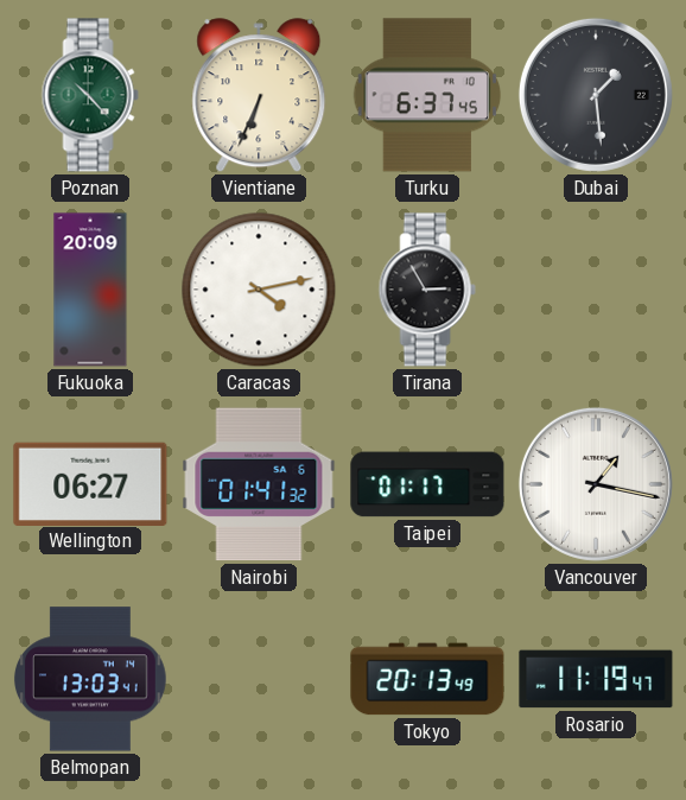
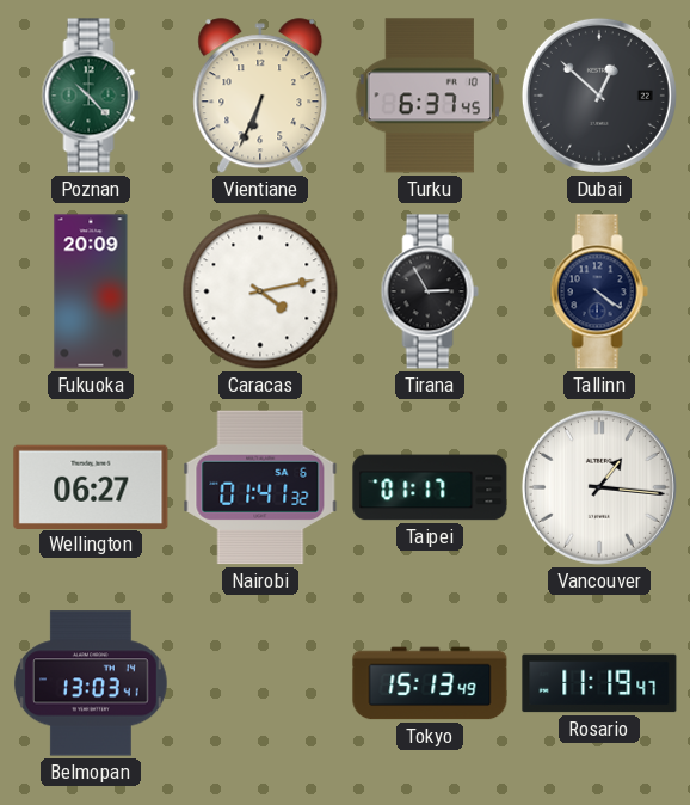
Dubai: 1:29 -> 12:52
Tallinn: none -> 4:21
Vancouver: 1:17 -> 1:16
Tokyo: 20:13 -> 15:13
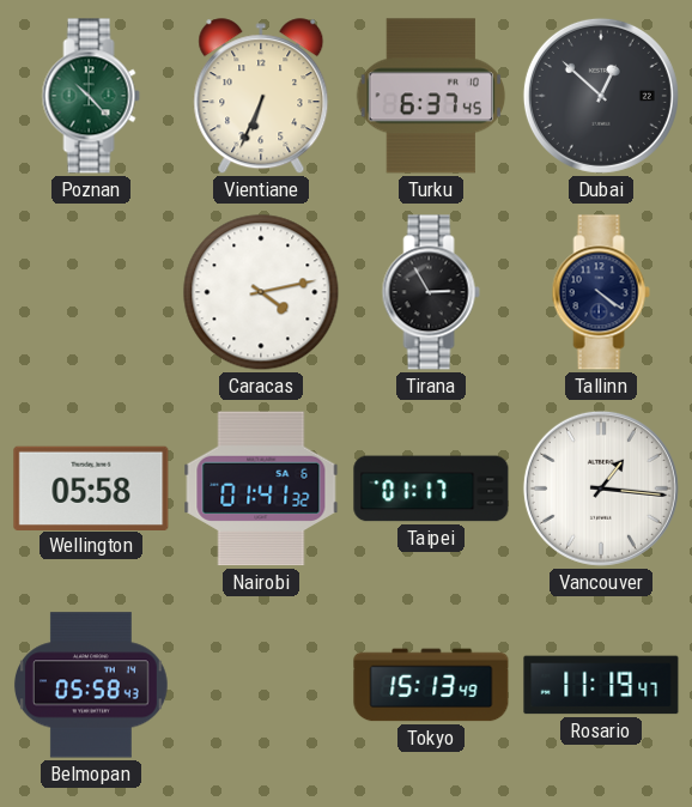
Fukuoka: 20:09 -> none
Wellington: 06:27 -> 05:58
Belmopan: 13:03 -> 05:58
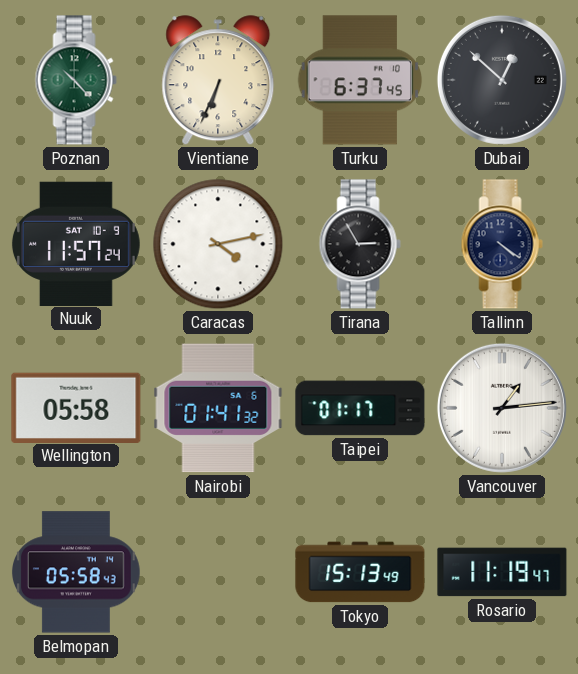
Nuuk: none -> 11:57
Vancouver: 1:16 -> 1:14
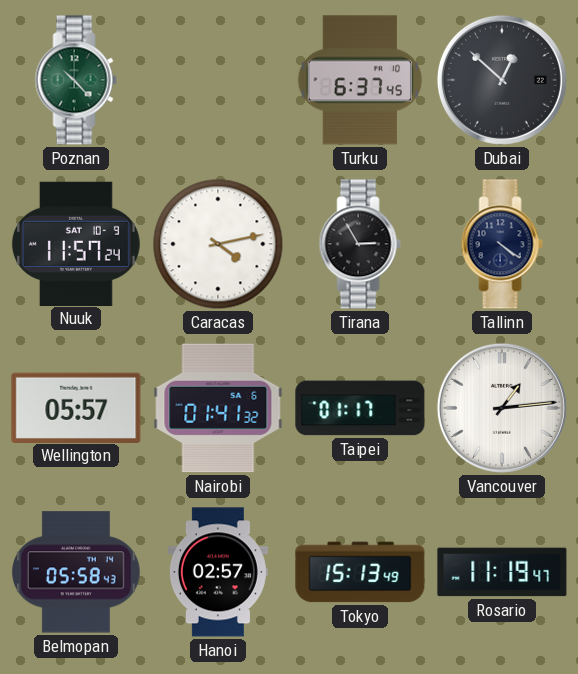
Vientiane: 6:34 -> none
Wellington: 05:58 -> 05:57
Hanoi: none -> 02:57
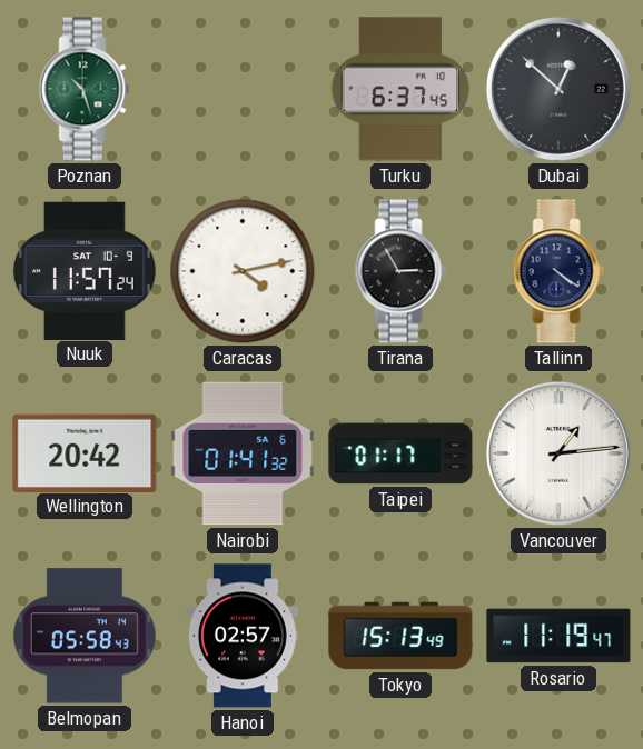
Poznan: 10:23 -> 10:27
Wellington: 05:57 -> 20:42
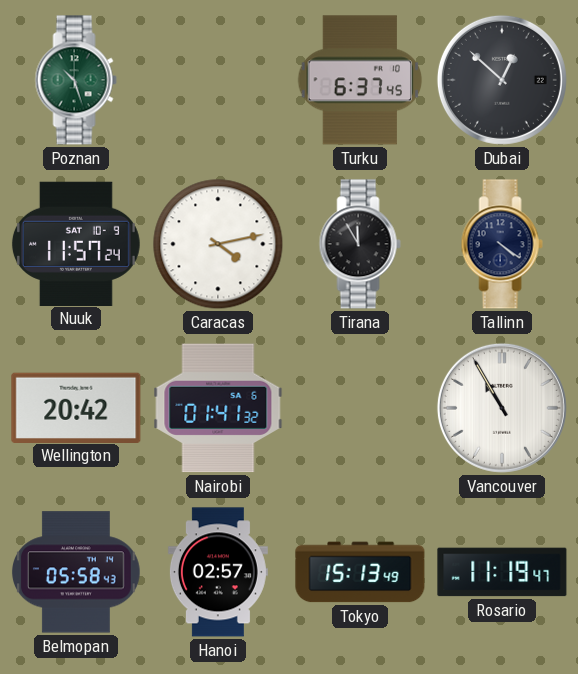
Tirana: 2:55 -> 11:55
Taipei: 01:17 -> none
Vancouver: 1:14 -> 10:55
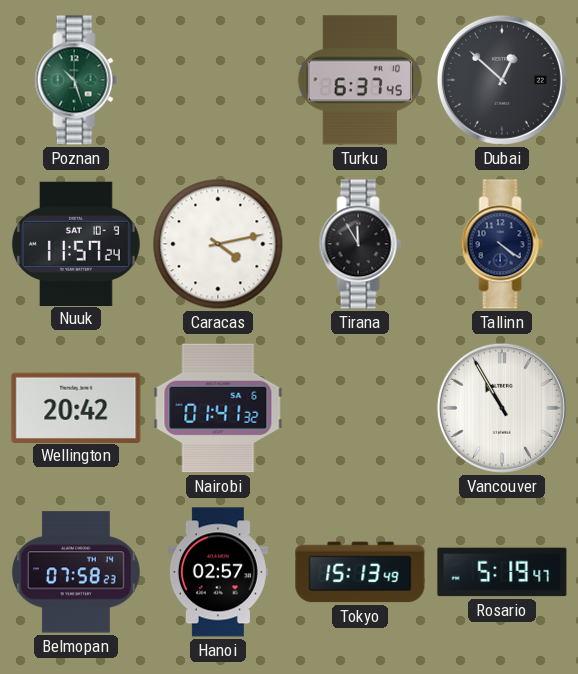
Belmopan: 05:58 -> 07:58
Rosario: 11:19 -> 5:19
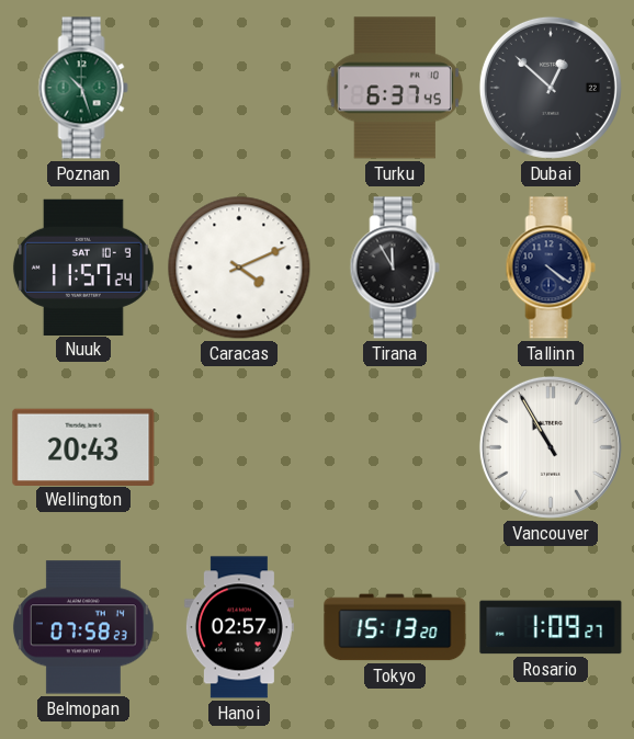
Caracas: 4:13 -> 4:11
Wellington: 20:42 -> 20:43
Nairobi: 01:41 -> none
Tokyo: 15:13:49 -> 15:13:20
Rosario: 5:19 -> 1:09
